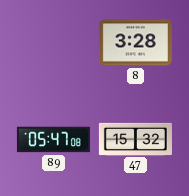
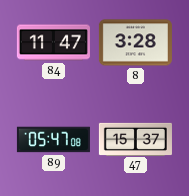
84: none -> 11:47
47: 15:32 -> 15:37
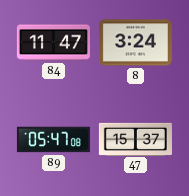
8: 3:28 -> 3:24
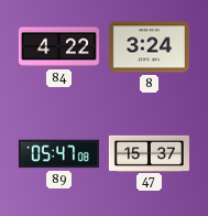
84: 11:47 -> 4:22
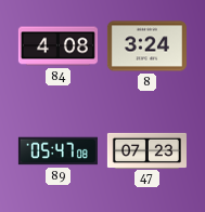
84: 4:22 -> 4:08
47: 15:37 -> 07:23
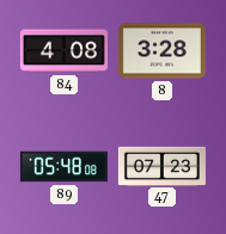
8: 3:24 -> 3:28
89: 05:47 -> 05:48
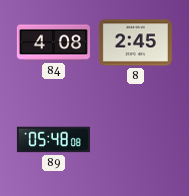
8: 3:28 -> 2:45
47: 07:23 -> none
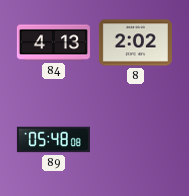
84: 4:08 -> 4:13
8: 2:45 -> 2:02
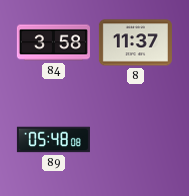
84: 4:13 -> 3:58
8: 2:02 -> 11:37
